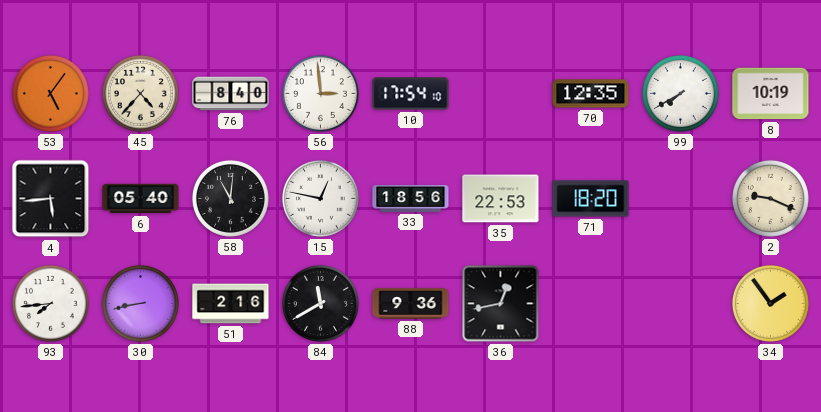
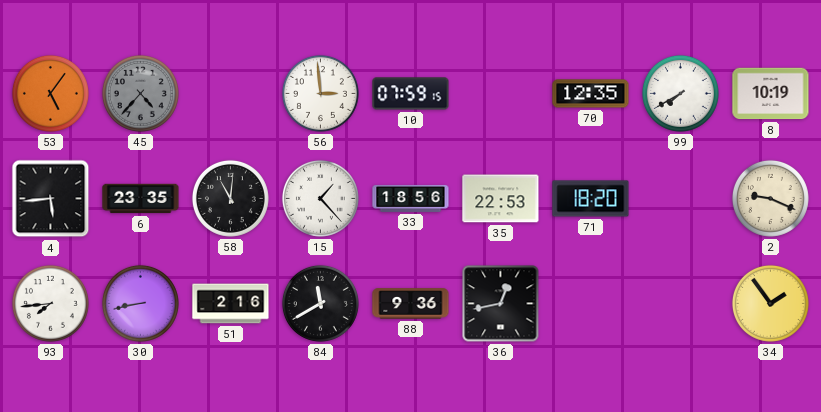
45 dial: cream -> grey
76: 8:40 -> none
10: 17:54 -> 07:59
6: 05:40 -> 23:35
15: 12:47 -> 1:23
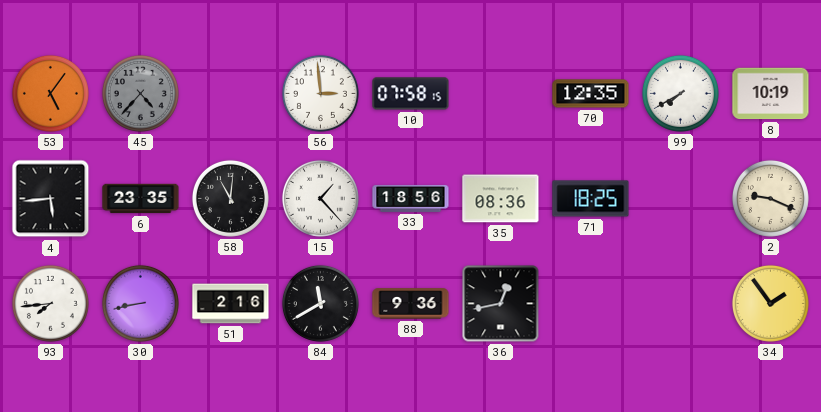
10: 07:59 -> 07:58
35: 22:53 -> 08:36
71: 18:20 -> 18:25
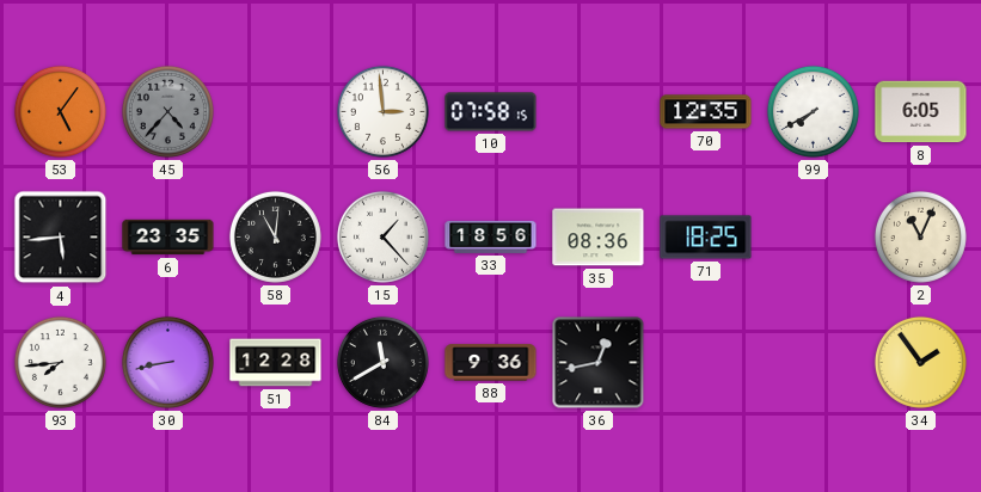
8: 10:19 -> 6:05
2: 9:19 -> 11:04
51: 2:16 -> 12:28
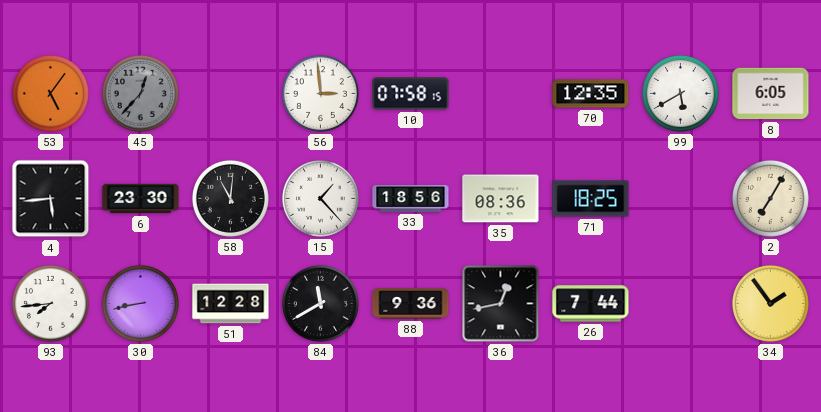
45: 4:37 -> 12:37
99: 7:40 -> 5:40
6: 23:35 -> 23:30
2: 11:04 -> 7:05
26: none -> 7:44
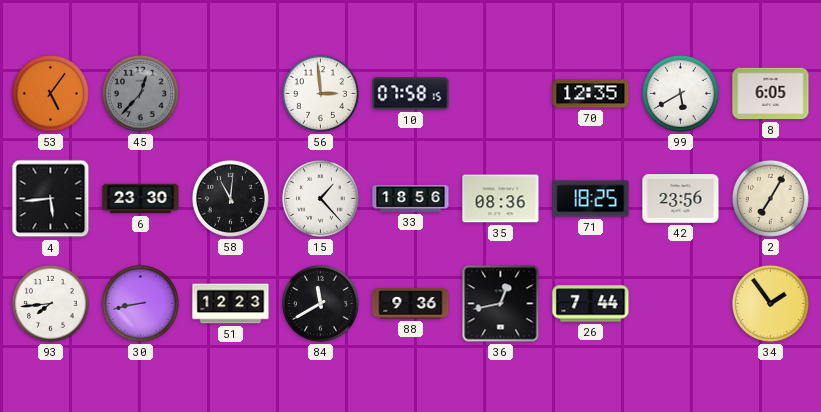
42: none -> 23:56
51: 12:28 -> 12:23
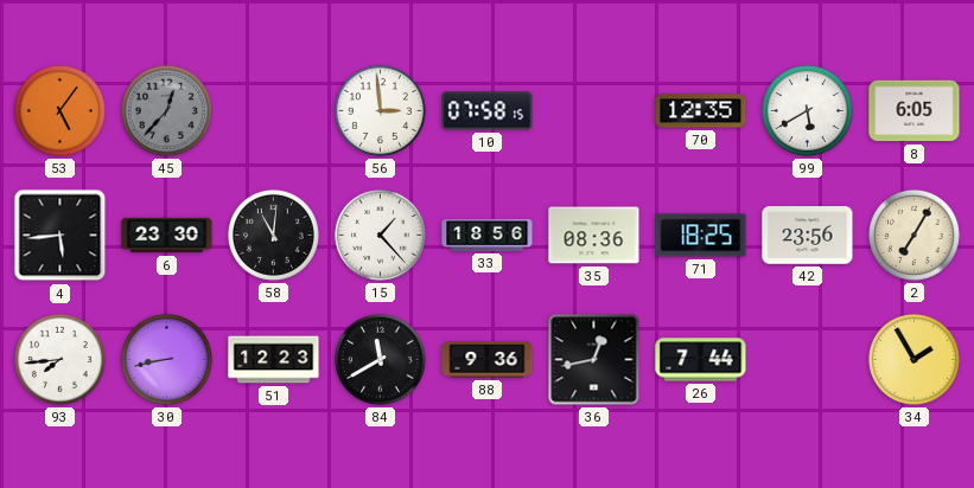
34: 1:54 -> 1:55
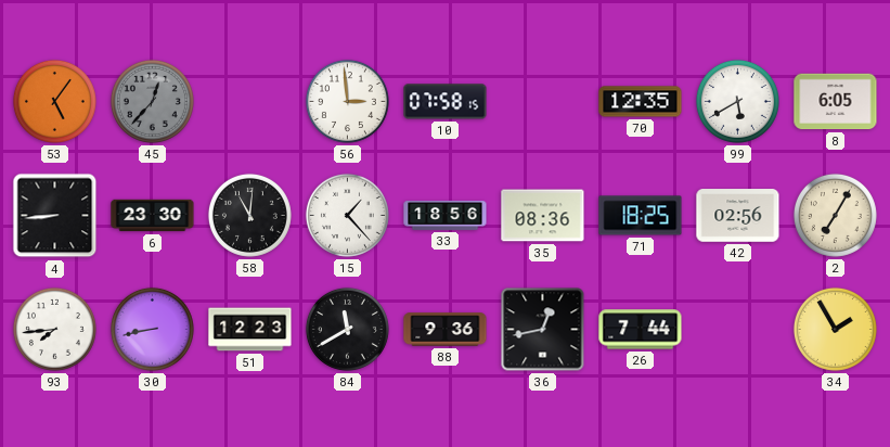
4: 5:44 -> 8:44
42: 23:56 -> 02:56
